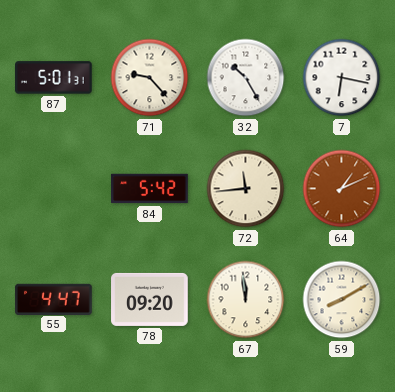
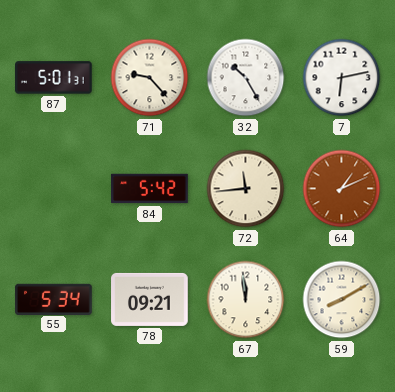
7: 6:17 -> 6:13
55: 4:47 -> 5:34
78: 09:20 -> 09:21
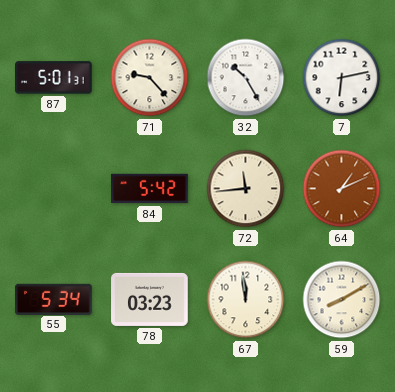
78: 09:21 -> 03:23
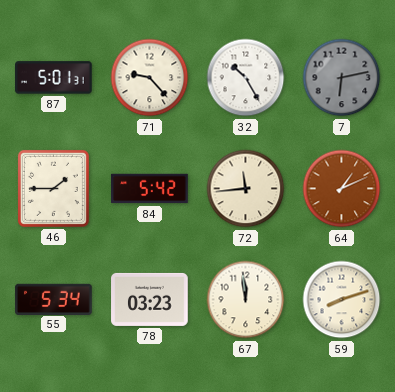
7 dial: white -> grey
46: none -> 1:45
59: 8:10 -> 8:12
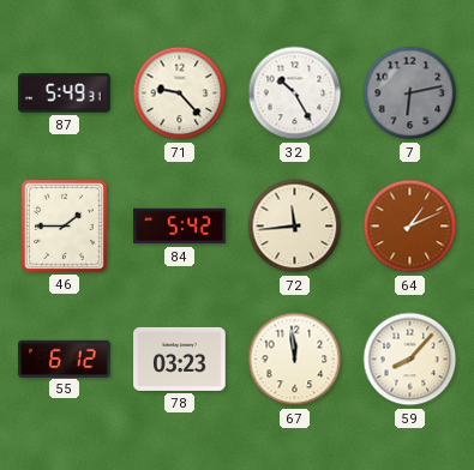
87: 5:01 -> 5:49
55: 5:34 -> 6:12
59: 8:12 -> 8:07
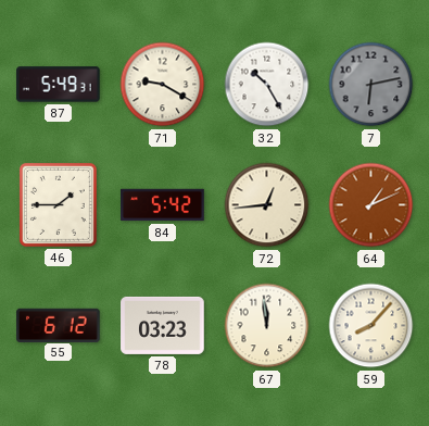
71: 9:23 -> 9:20
72: 11:44 -> 12:44
